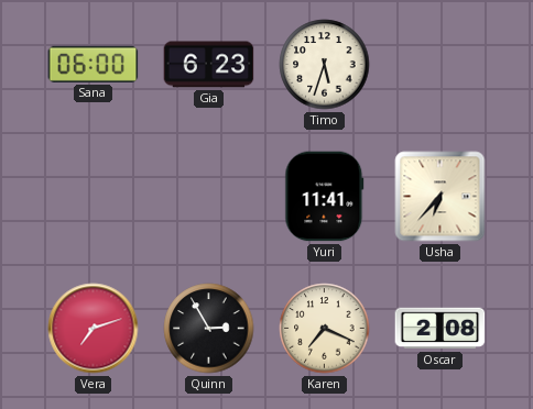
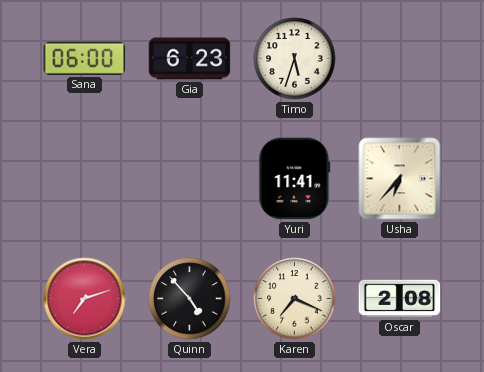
Quinn: 2:55 -> 4:53
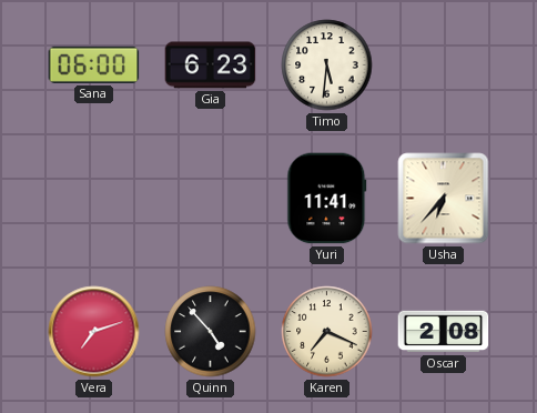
Timo: 5:33 -> 5:31
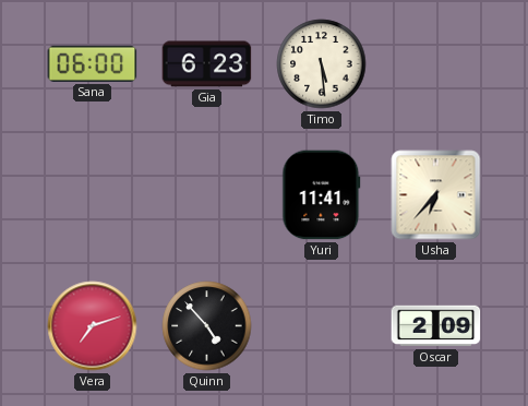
Timo: 5:31 -> 5:29
Karen: 7:19 -> none
Oscar: 2:08 -> 2:09
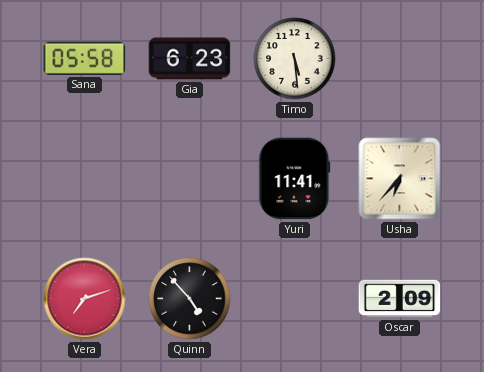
Sana: 06:00 -> 05:58
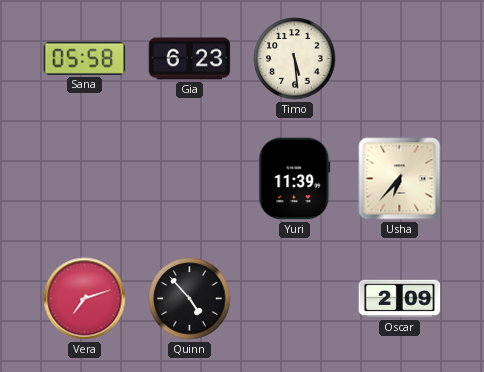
Yuri: 11:41 -> 11:39
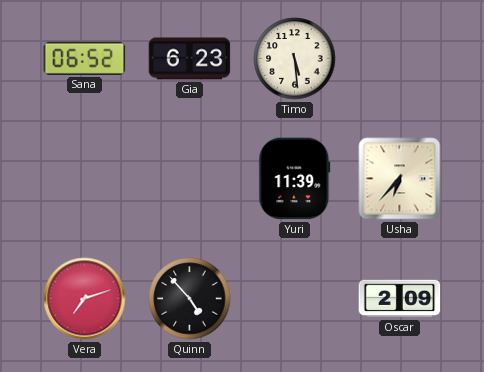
Sana: 05:58 -> 06:52
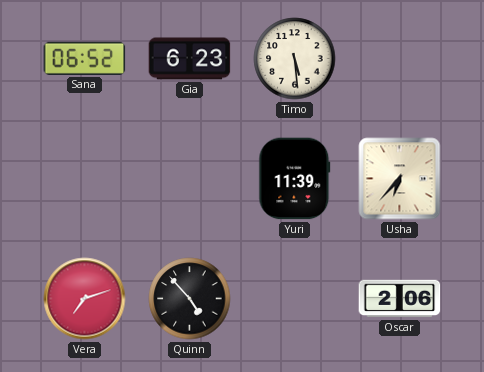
Oscar: 2:09 -> 2:06
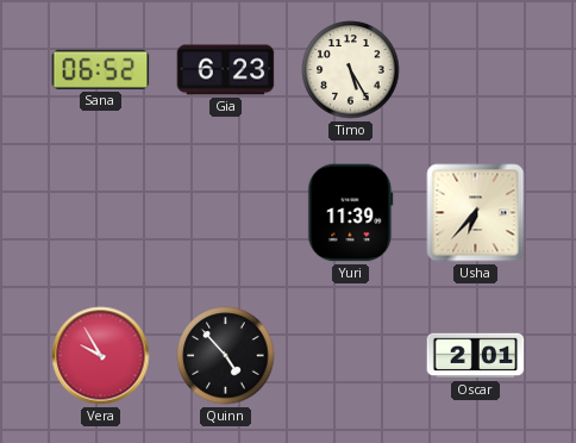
Timo: 5:29 -> 5:25
Vera: 7:12 -> 9:55
Oscar: 2:06 -> 2:01
